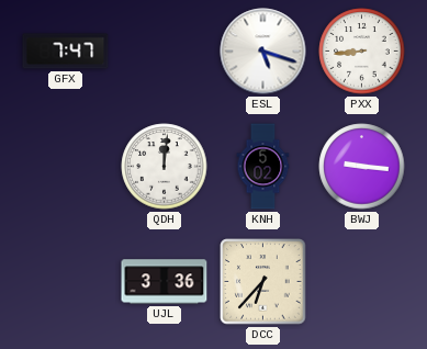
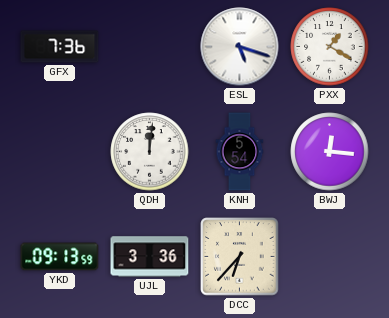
GFX: 7:47 -> 7:36
PXX: 8:44 -> 1:20
KNH: 5:02 -> 5:54
BWJ: 9:16 -> 12:16
YKD: none -> 09:13
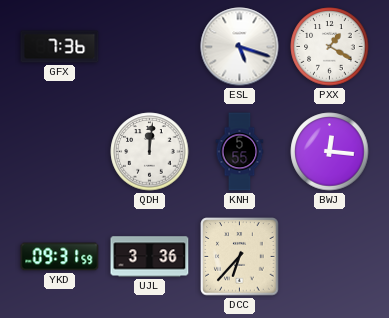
KNH: 5:54 -> 5:55
YKD: 09:13 -> 09:31
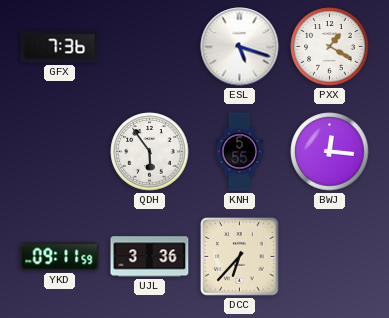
QDH: 12:01 -> 5:54
YKD: 09:31 -> 09:11
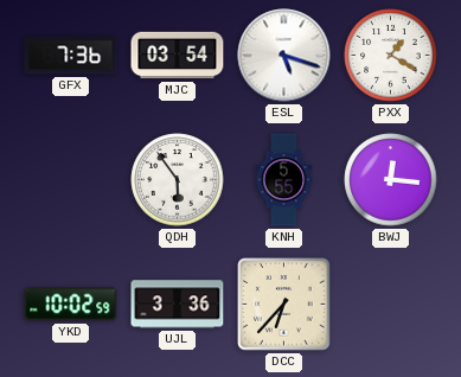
MJC: none -> 03:54
YKD: 09:11 -> 10:02
